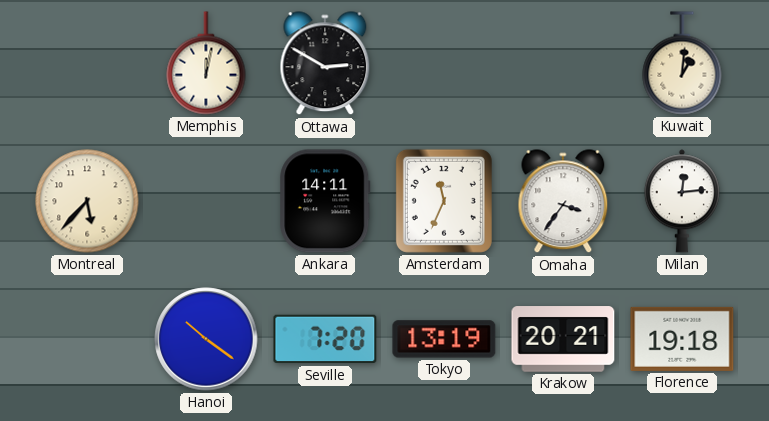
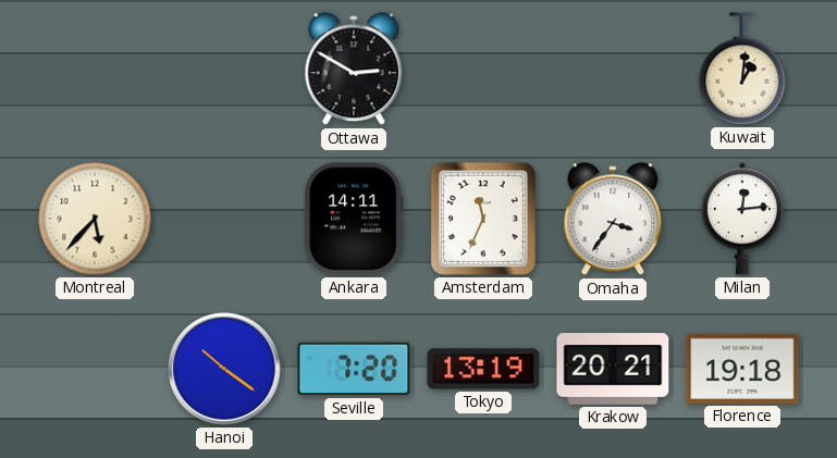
Memphis: 12:02 -> none
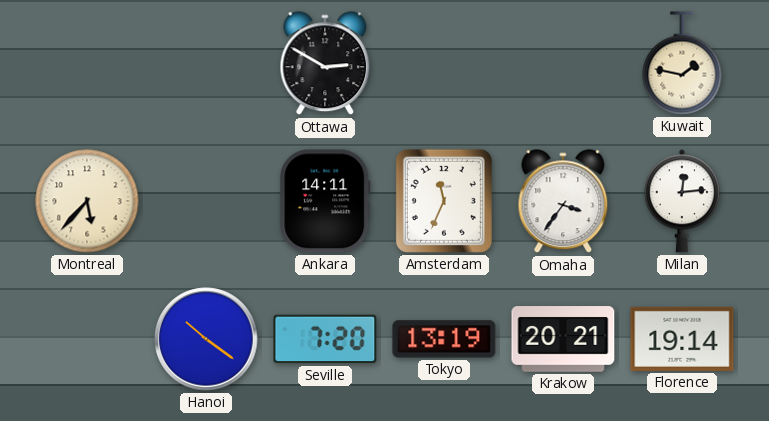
Kuwait: 1:01 -> 1:47
Florence: 19:18 -> 19:14
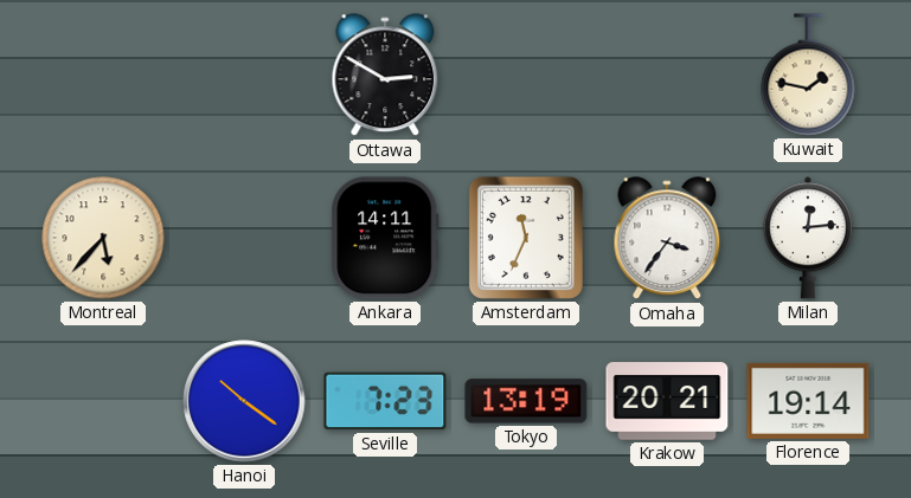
Seville: 7:20 -> 7:23
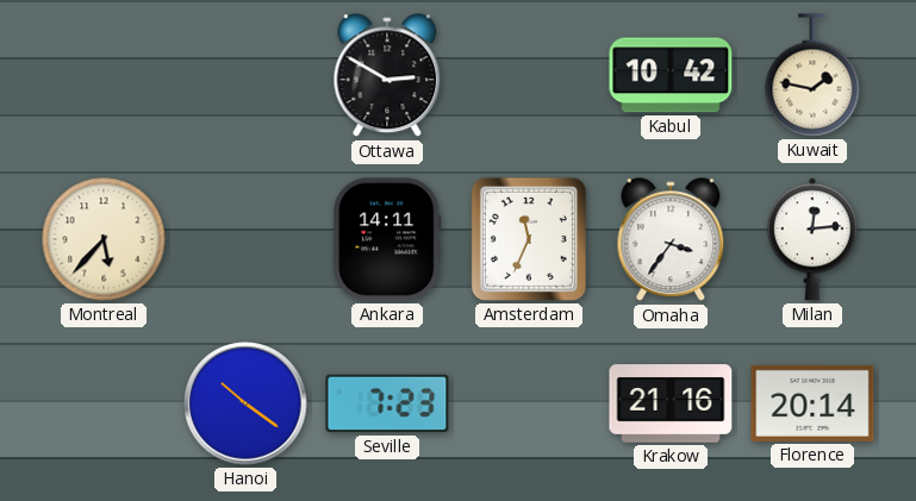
Kabul: none -> 10:42
Tokyo: 13:19 -> none
Krakow: 20:21 -> 21:16
Florence: 19:14 -> 20:14
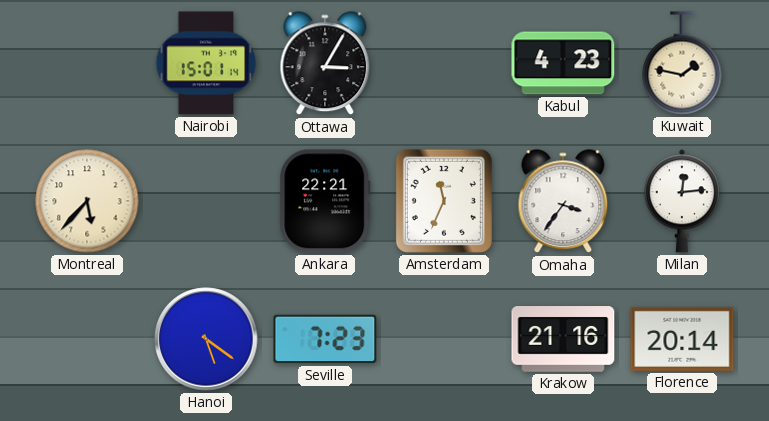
Nairobi: none -> 15:01
Ottawa: 2:50 -> 3:05
Kabul: 10:42 -> 4:23
Ankara: 14:11 -> 22:21
Hanoi: 10:21 -> 5:21
